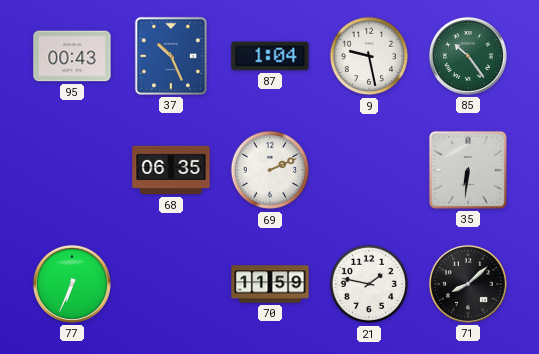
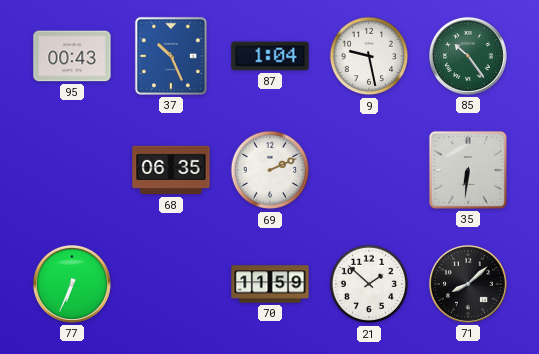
21: 1:47 -> 1:52
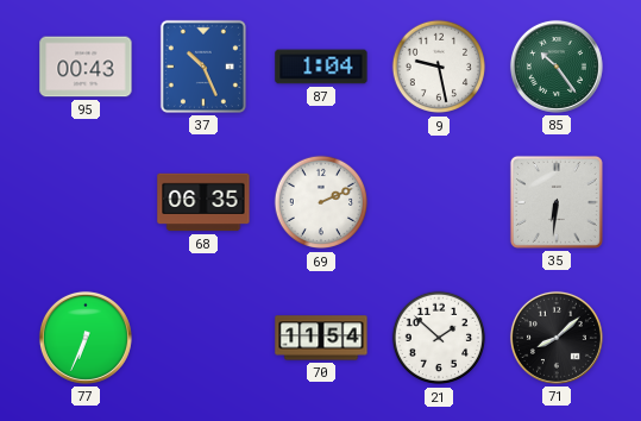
70: 11:59 -> 11:54
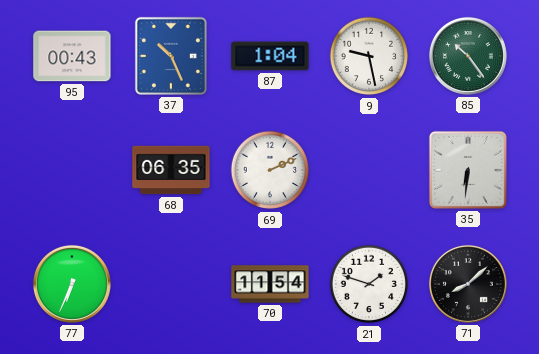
21: 1:52 -> 1:48
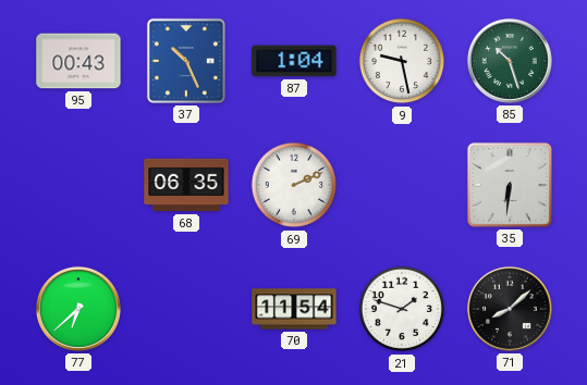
85: 10:24 -> 10:27
77: 6:34 -> 6:38
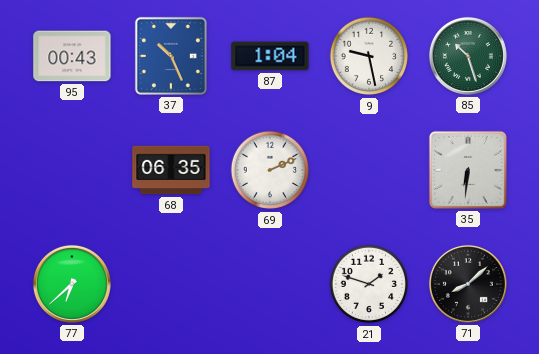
70: 11:54 -> none
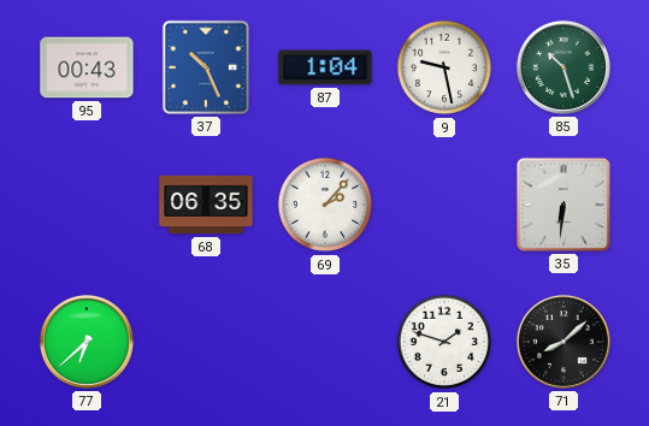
69: 2:11 -> 2:07
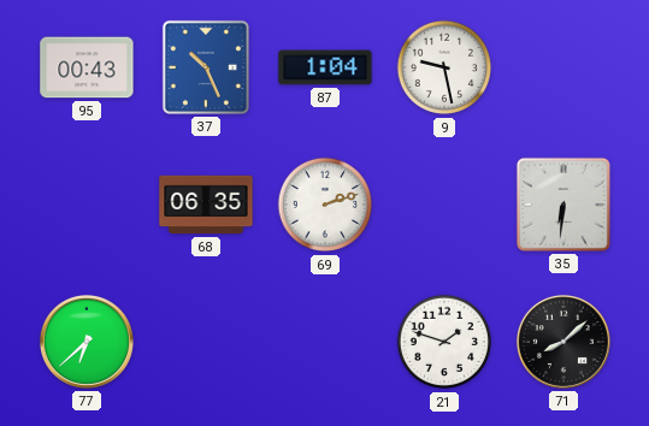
85: 10:27 -> none
69: 2:07 -> 2:12
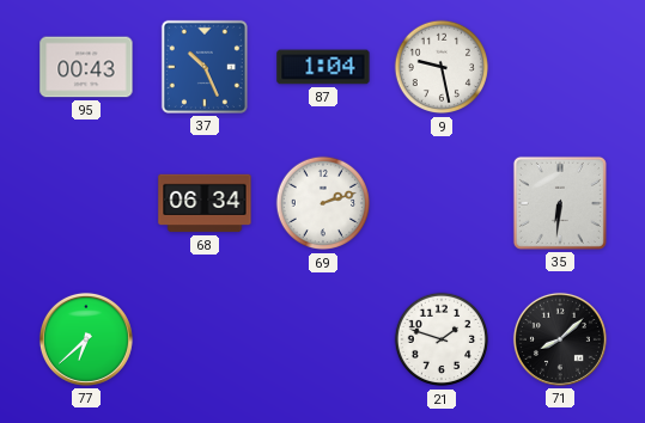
68: 06:35 -> 06:34
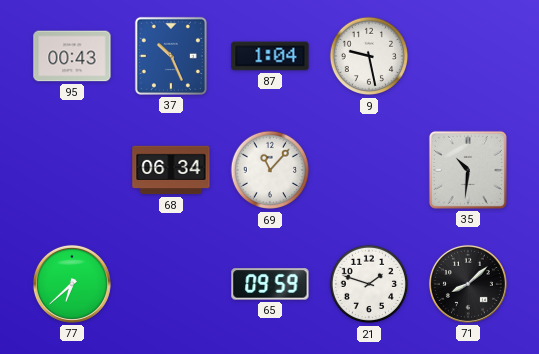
69: 2:12 -> 11:07
35: 6:31 -> 10:31
65: none -> 09:59
